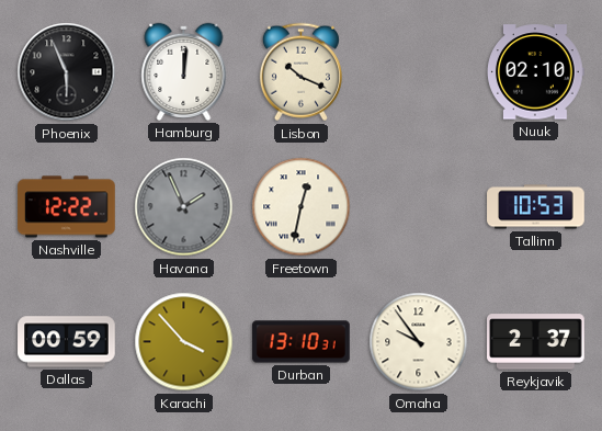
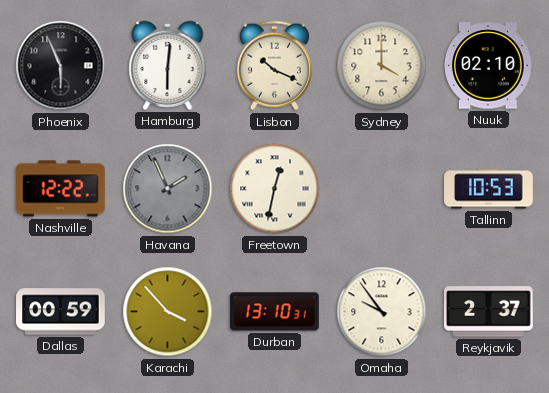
Hamburg: 12:01 -> 6:01
Sydney: none -> 4:00
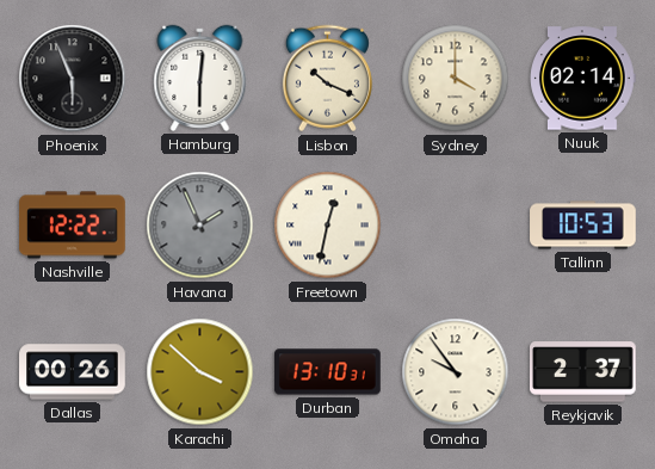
Nuuk: 02:10 -> 02:14
Dallas: 00:59 -> 00:26
Karachi: 3:53 -> 3:52
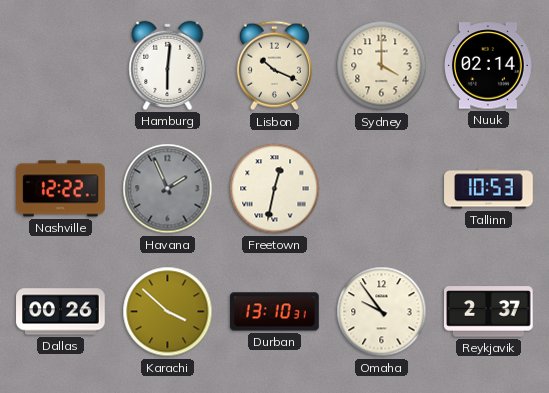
Phoenix: 5:56 -> none
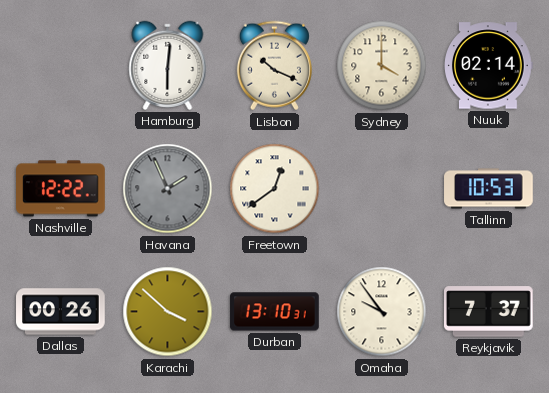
Freetown: 12:32 -> 12:39
Reykjavik: 2:37 -> 7:37
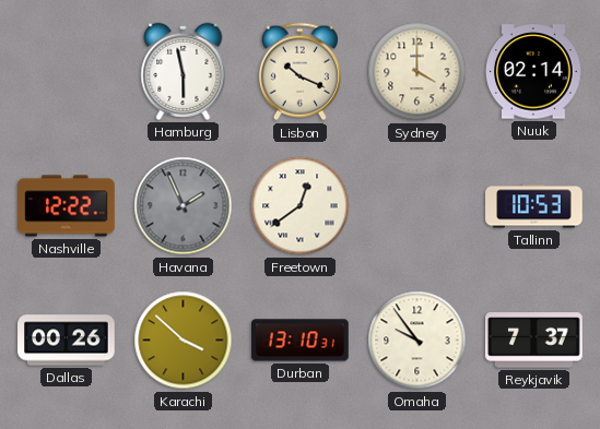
Hamburg: 6:01 -> 5:58
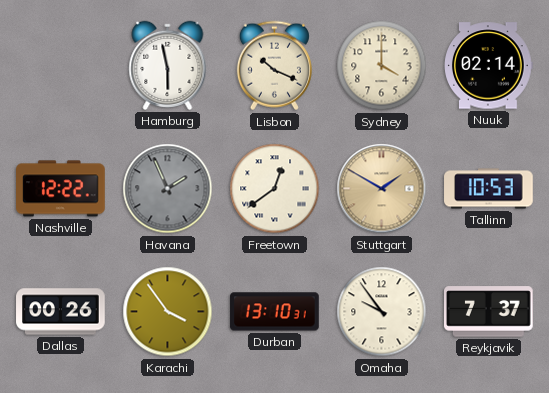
Stuttgart: none -> 1:50
Karachi: 3:52 -> 3:54
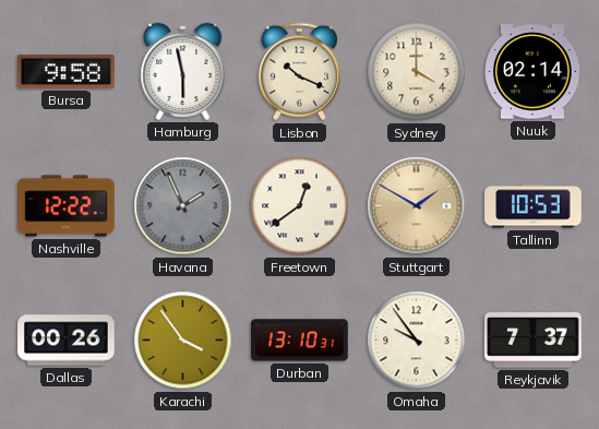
Bursa: none -> 9:58
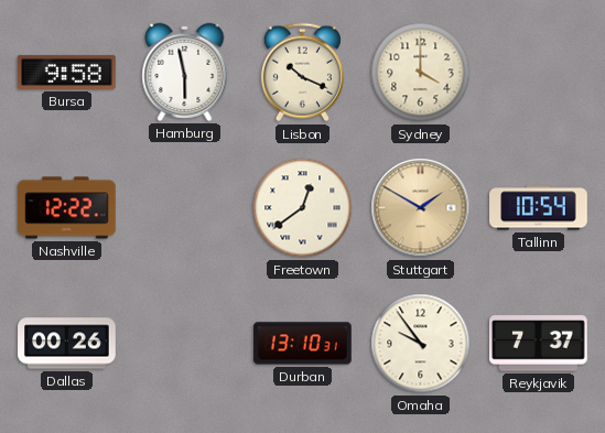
Nuuk: 02:14 -> none
Havana: 1:56 -> none
Tallinn: 10:53 -> 10:54
Karachi: 3:54 -> none
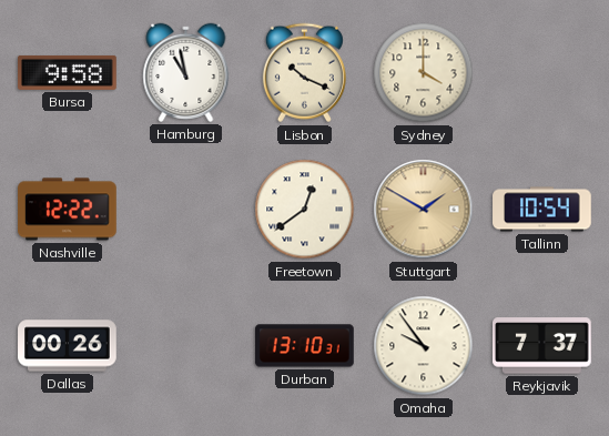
Hamburg: 5:58 -> 10:58
